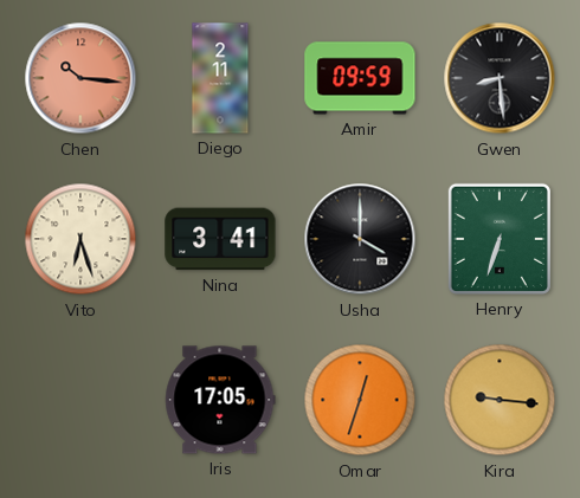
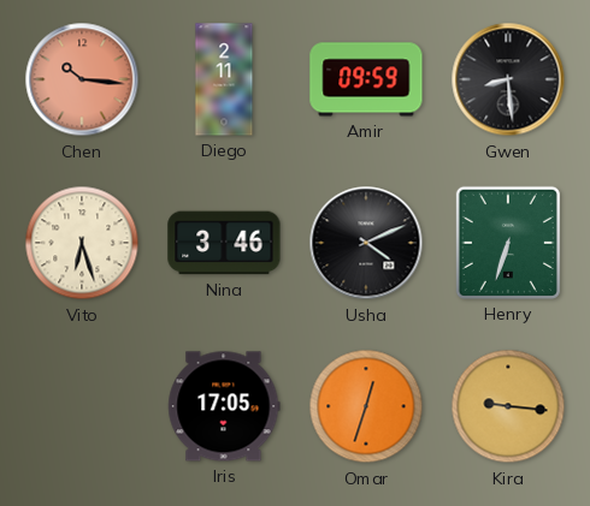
Nina: 3:41 -> 3:46
Usha: 4:00 -> 4:11
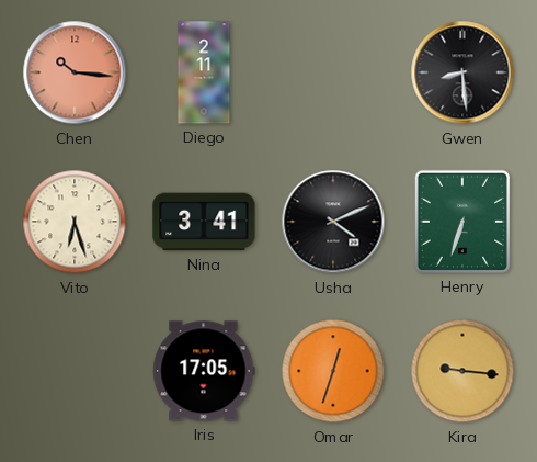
Amir: 09:59 -> none
Nina: 3:46 -> 3:41
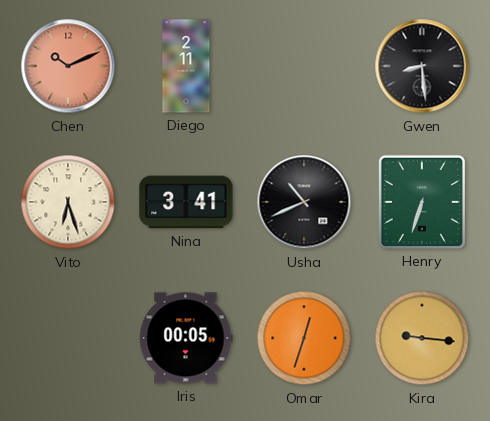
Chen: 10:16 -> 10:11
Usha: 4:11 -> 10:41
Iris: 17:05 -> 00:05
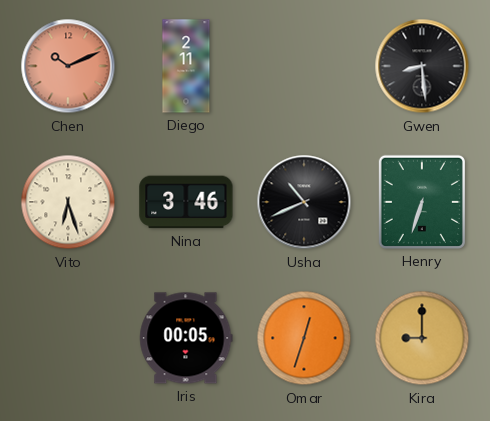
Nina: 3:41 -> 3:46
Kira: 9:16 -> 9:00
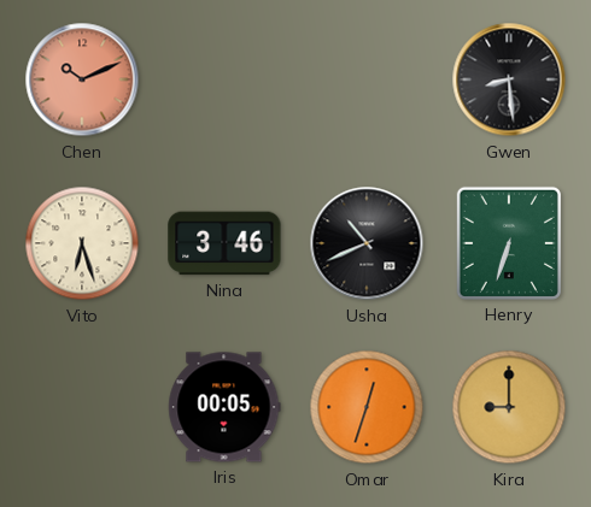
Diego: 2:11 -> none
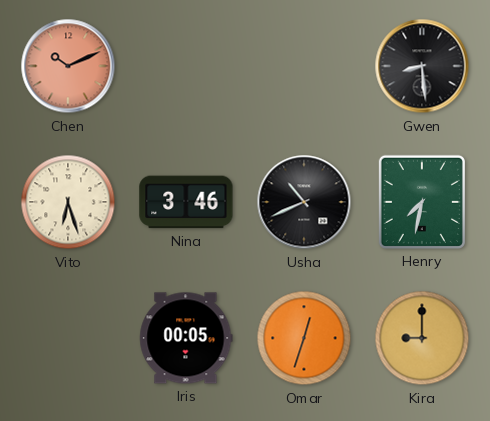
Henry: 6:33 -> 7:32
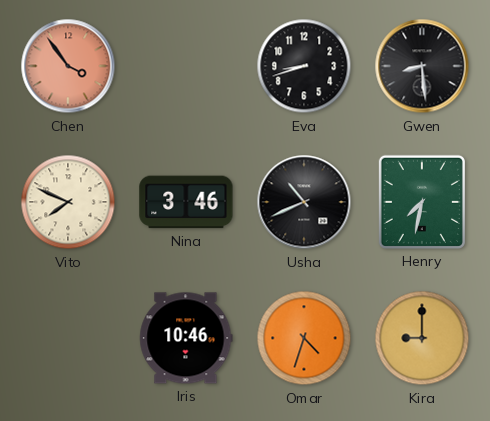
Chen: 10:11 -> 3:54
Eva: none -> 8:42
Vito: 6:27 -> 7:49
Iris: 00:05 -> 10:46
Omar: 12:33 -> 4:33
